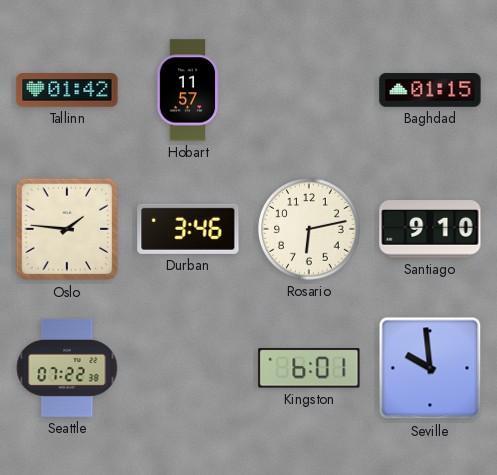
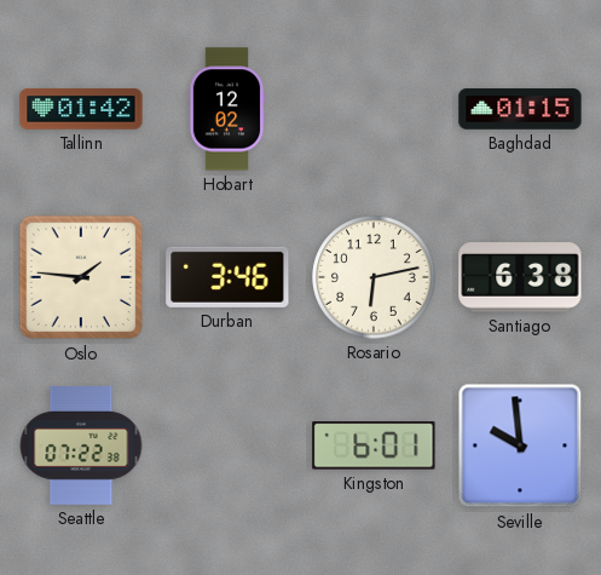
Hobart: 11:57 -> 12:02
Santiago: 9:10 -> 6:38
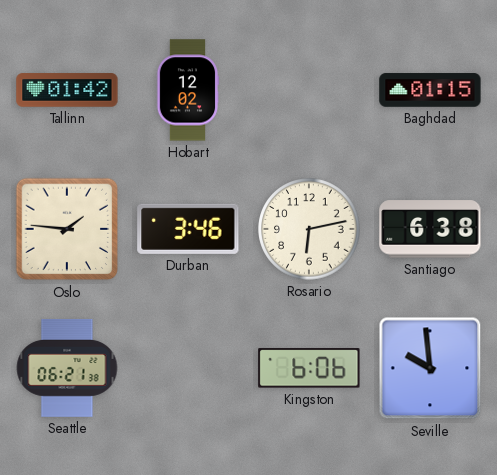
Seattle: 07:22 -> 06:21
Kingston: 6:01 -> 6:06
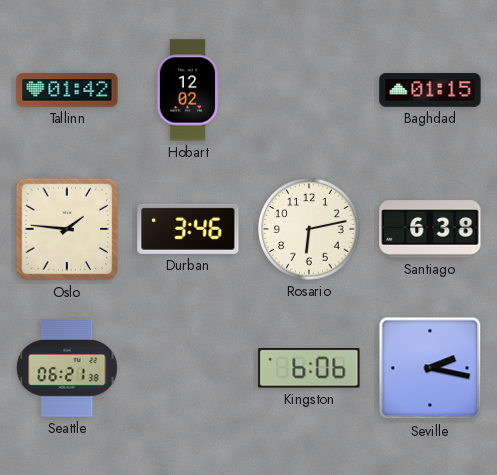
Seville: 9:59 -> 2:17
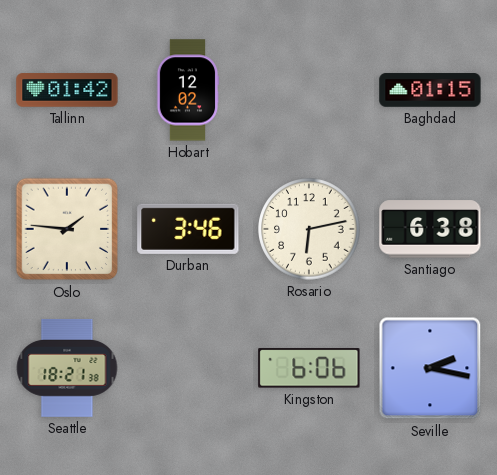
Seattle: 06:21 -> 18:21
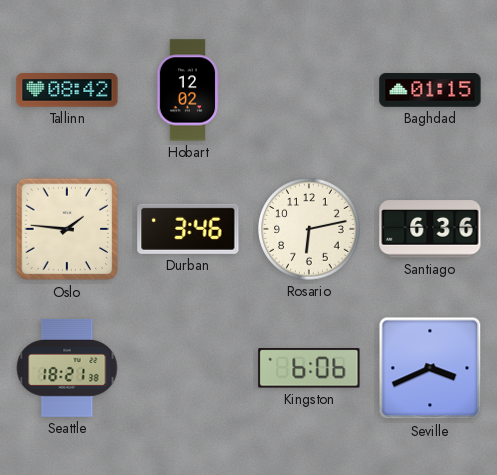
Tallinn: 01:42 -> 08:42
Santiago: 6:38 -> 6:36
Seville: 2:17 -> 3:41
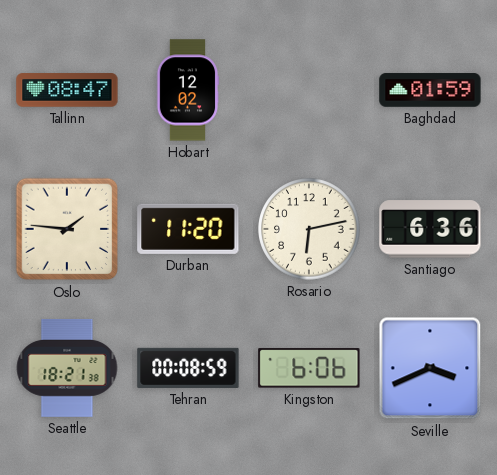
Tallinn: 08:42 -> 08:47
Baghdad: 01:15 -> 01:59
Durban: 3:46 -> 11:20
Tehran: none -> 00:08
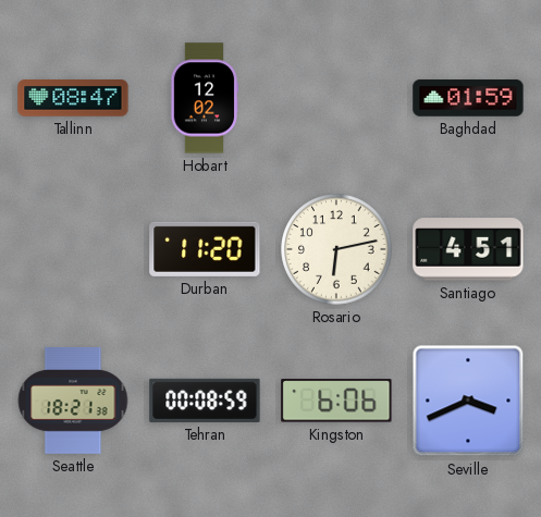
Oslo: 1:46 -> none
Santiago: 6:36 -> 4:51
